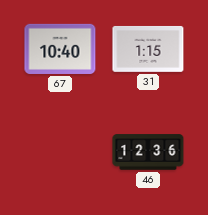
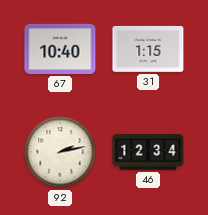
92: none -> 2:13
46: 12:36 -> 12:34
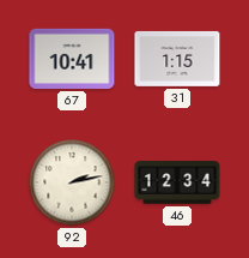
67: 10:40 -> 10:41
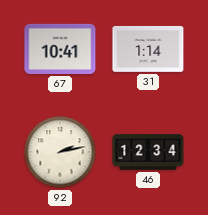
31: 1:15 -> 1:14
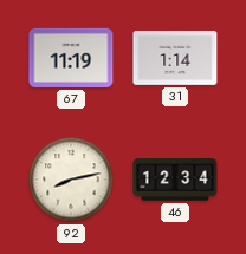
67: 10:41 -> 11:19
92: 2:13 -> 8:13
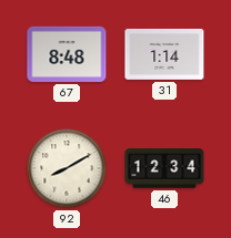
67: 11:19 -> 8:48
92: 8:13 -> 8:10
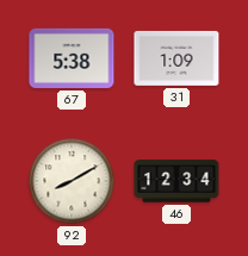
67: 8:48 -> 5:38
31: 1:14 -> 1:09
